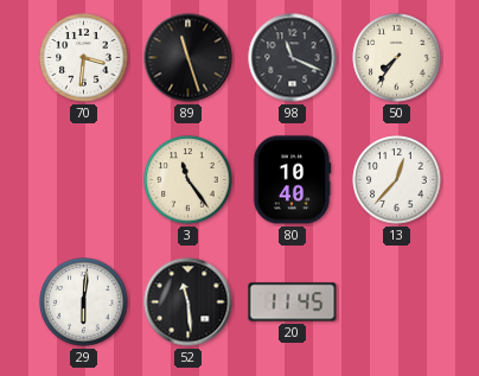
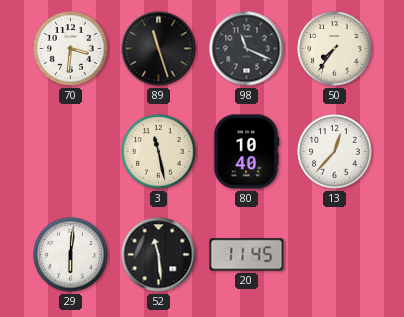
3: 11:24 -> 11:28
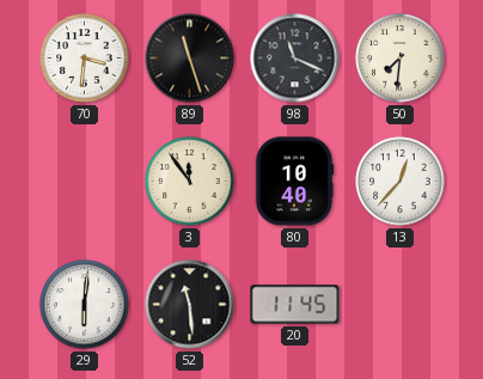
50: 7:36 -> 7:31
3: 11:28 -> 11:54
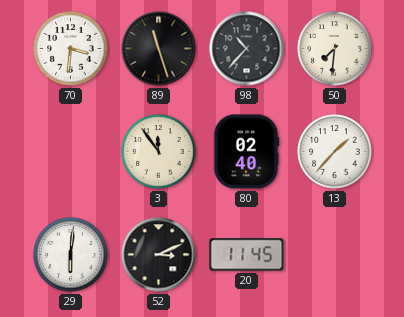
98: 11:19 -> 10:37
80: 10:40 -> 02:40
13: 12:37 -> 1:37
52: 11:29 -> 3:11
